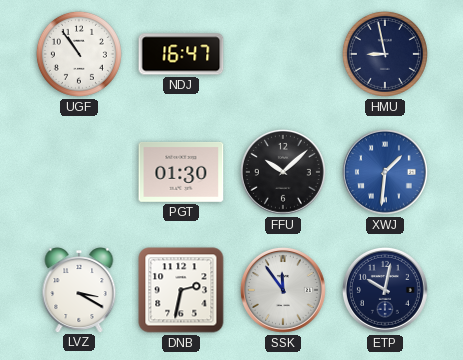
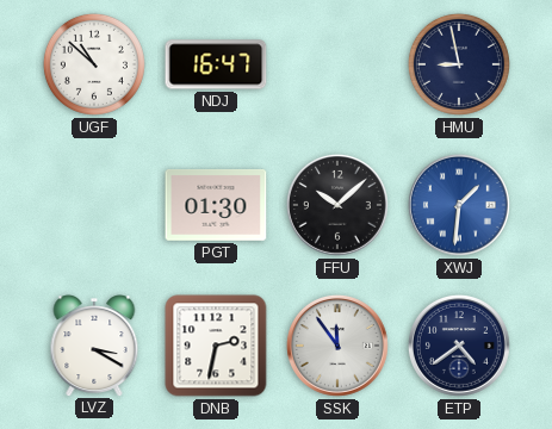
UGF: 10:54 -> 10:52
ETP: 10:02 -> 4:39
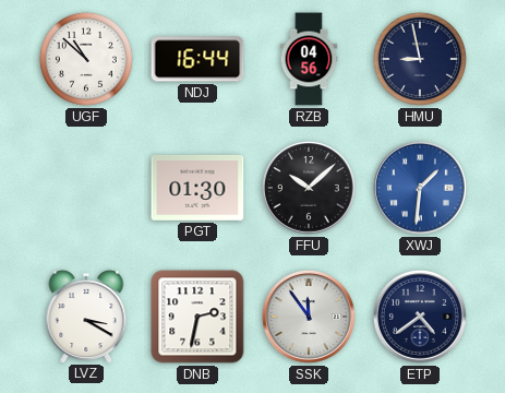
NDJ: 16:47 -> 16:44
RZB: none -> 04:56
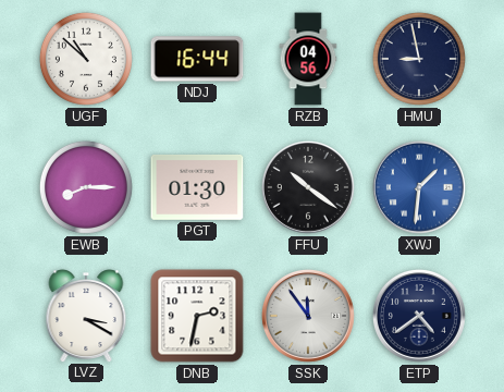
EWB: none -> 8:15
FFU: 10:08 -> 10:21
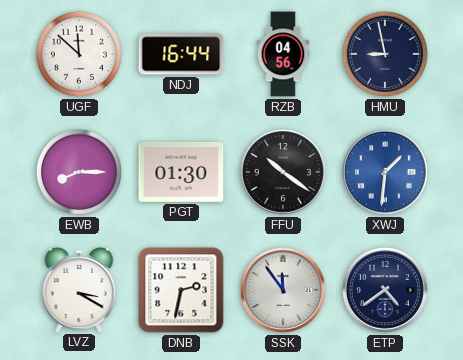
UGF: 10:52 -> 11:52
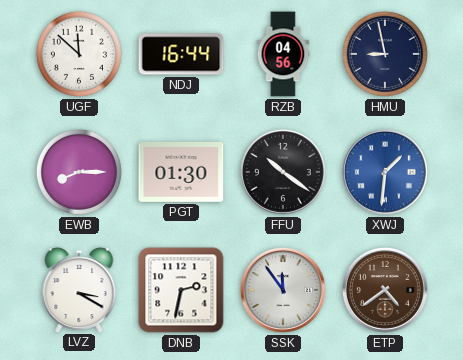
ETP dial: navy -> brown
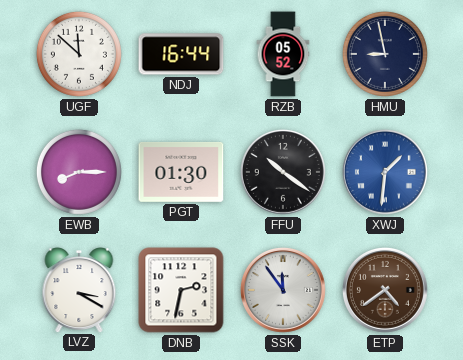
RZB: 04:56 -> 05:52
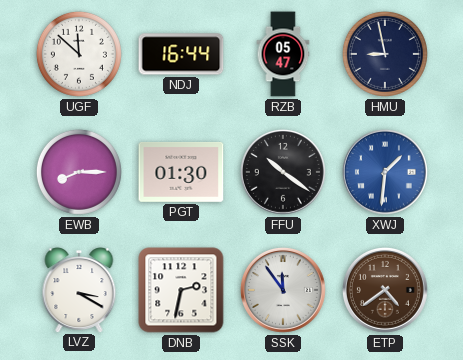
RZB: 05:52 -> 05:47
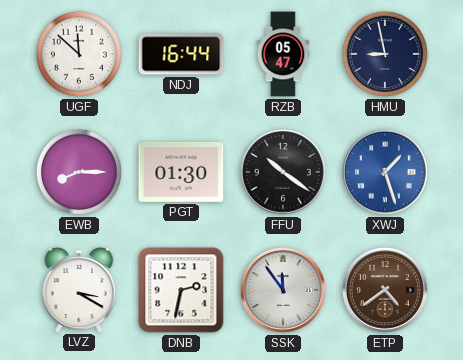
XWJ: 1:31 -> 1:27
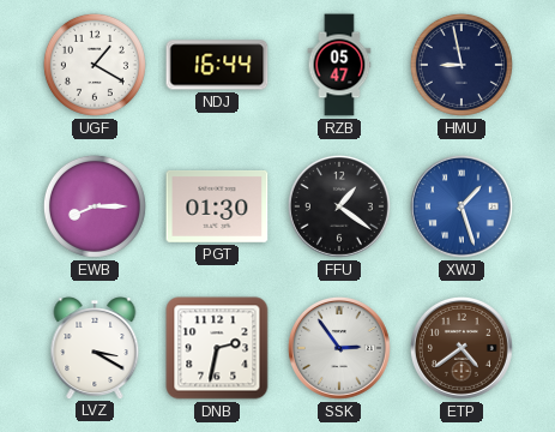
UGF: 11:52 -> 1:20
FFU: 10:21 -> 1:21
SSK: 11:54 -> 2:54
